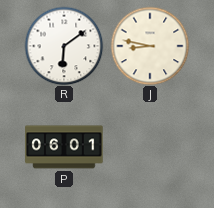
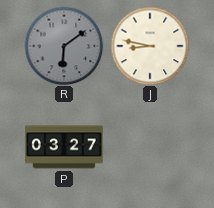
R dial: white -> grey
P: 06:01 -> 03:27
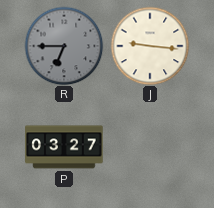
R: 6:09 -> 6:45
J: 8:47 -> 9:16
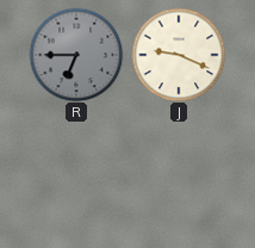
J: 9:16 -> 9:19
P: 03:27 -> none
